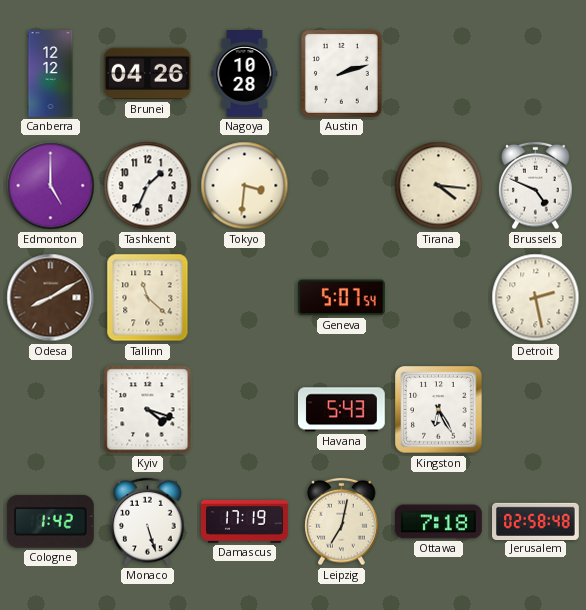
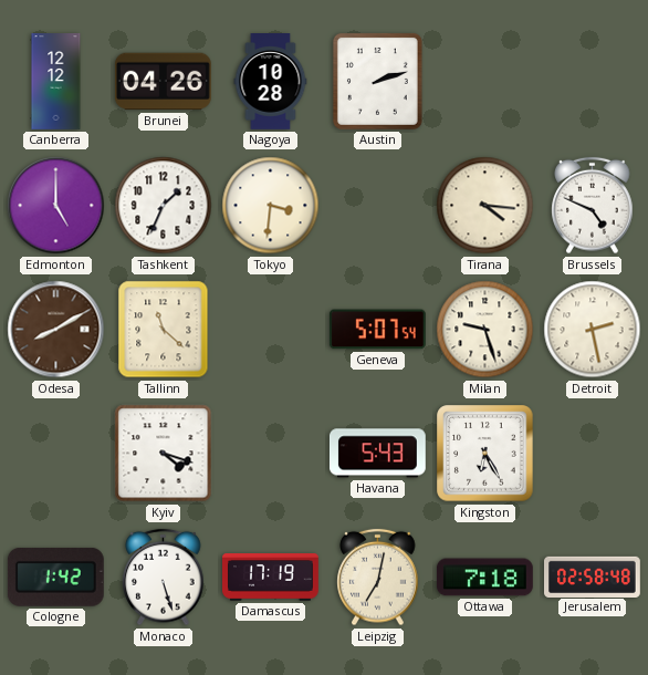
Milan: none -> 9:27
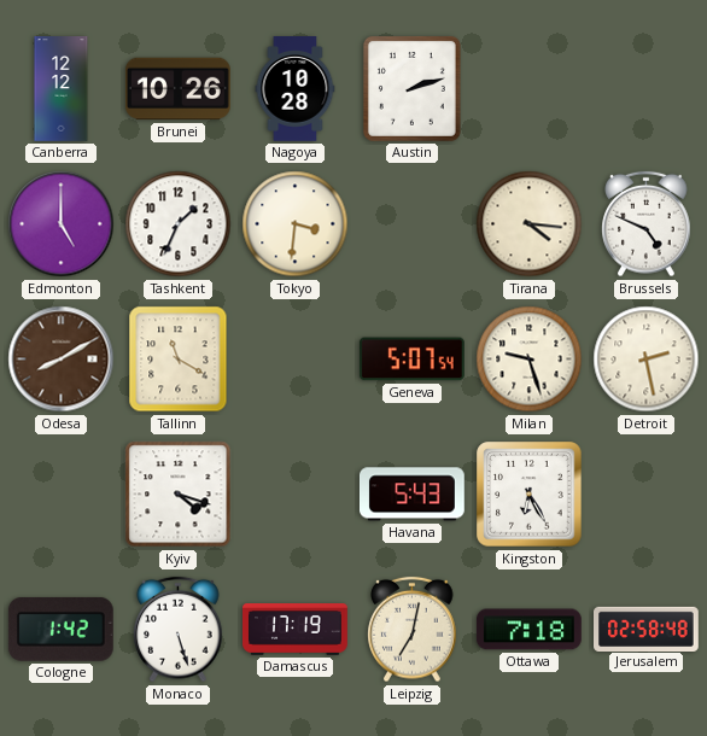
Brunei: 04:26 -> 10:26
Tallinn: 11:22 -> 11:20
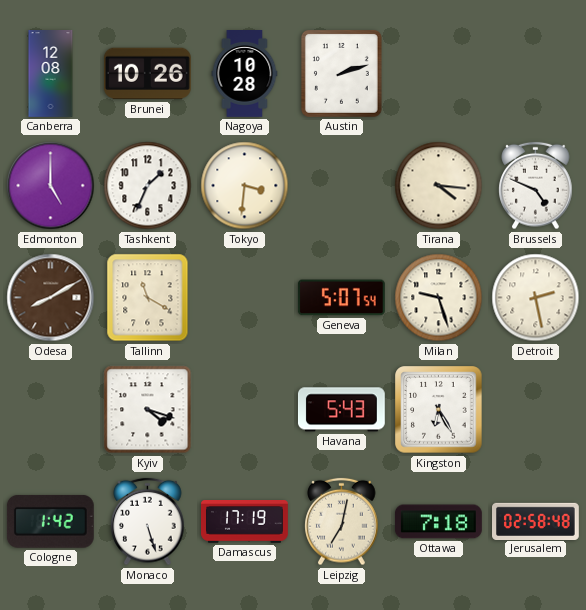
Canberra: 12:12 -> 12:08
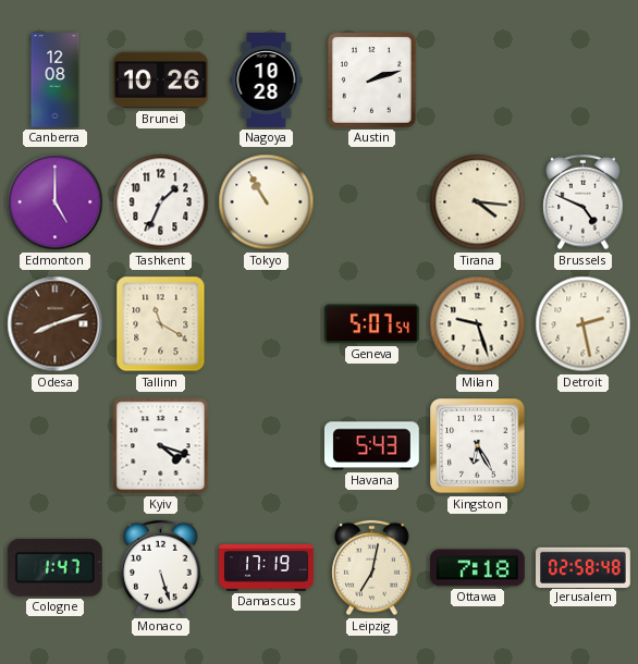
Tokyo: 3:31 -> 10:55
Odesa: 8:10 -> 8:12
Cologne: 1:42 -> 1:47
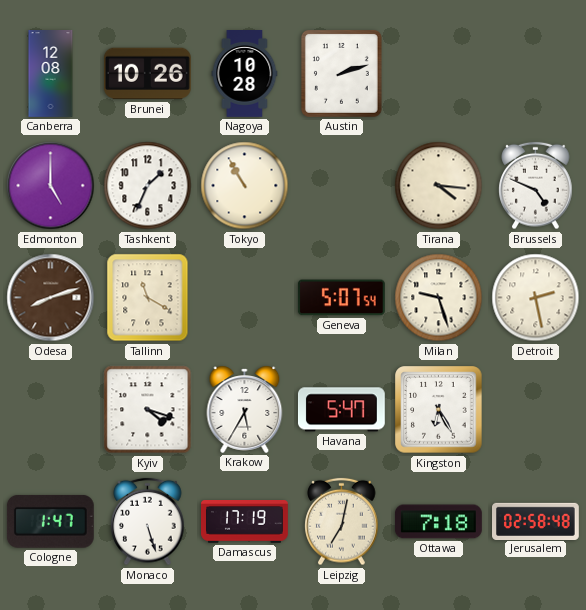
Krakow: none -> 5:35
Havana: 5:43 -> 5:47
